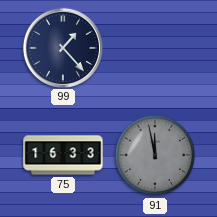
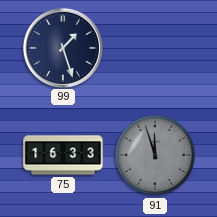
99: 1:23 -> 1:27
91: 11:58 -> 11:57
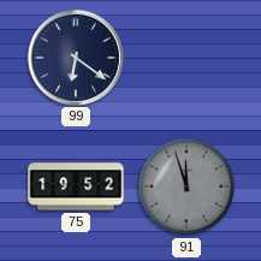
99: 1:27 -> 6:21
75: 16:33 -> 19:52
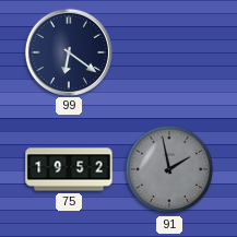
91: 11:57 -> 1:58
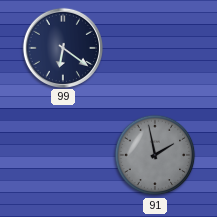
75: 19:52 -> none
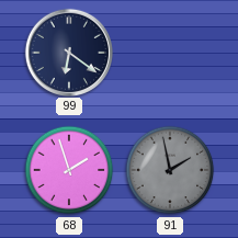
68: none -> 1:57
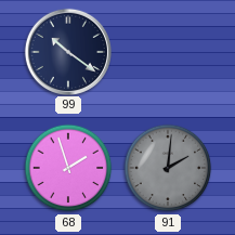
99: 6:21 -> 10:21
91: 1:58 -> 2:01
